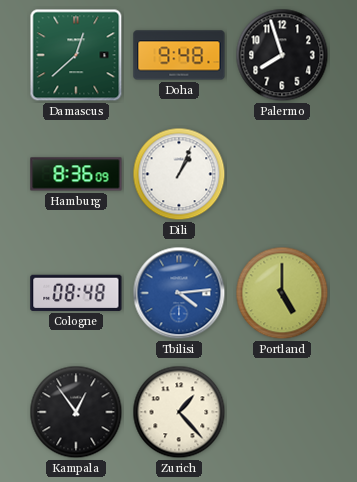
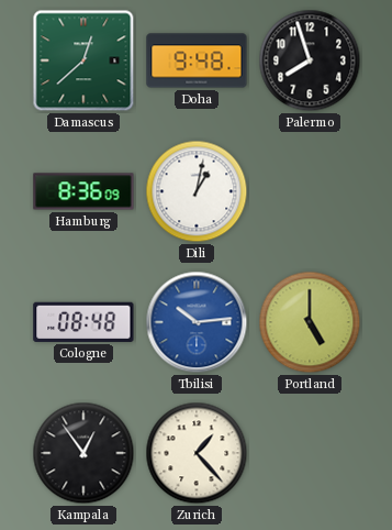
Dili: 1:04 -> 1:02
Tbilisi: 4:14 -> 10:14
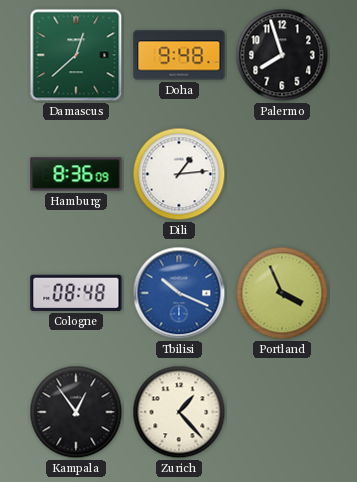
Dili: 1:02 -> 1:14
Tbilisi: 10:14 -> 10:19
Portland: 5:00 -> 3:56
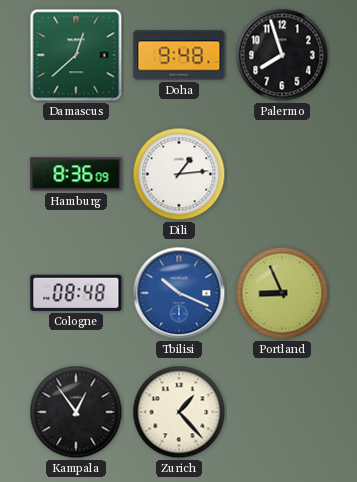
Portland: 3:56 -> 8:56
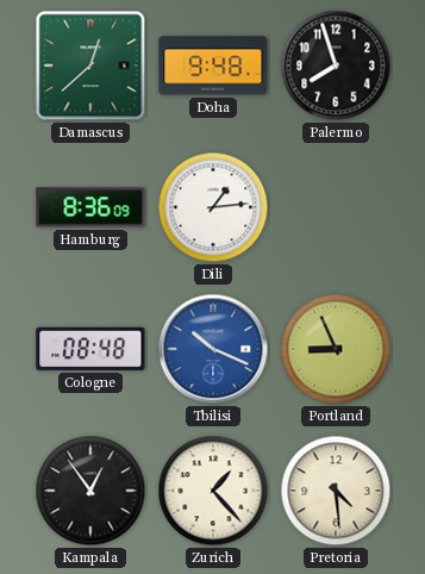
Pretoria: none -> 4:29
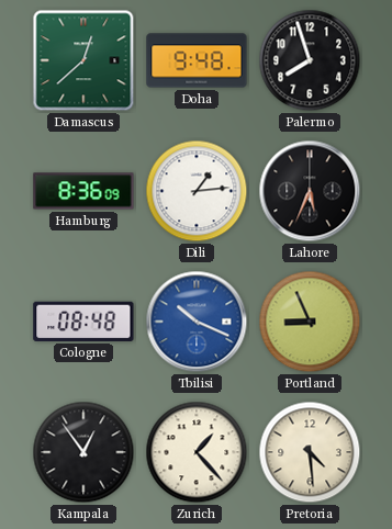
Lahore: none -> 5:34
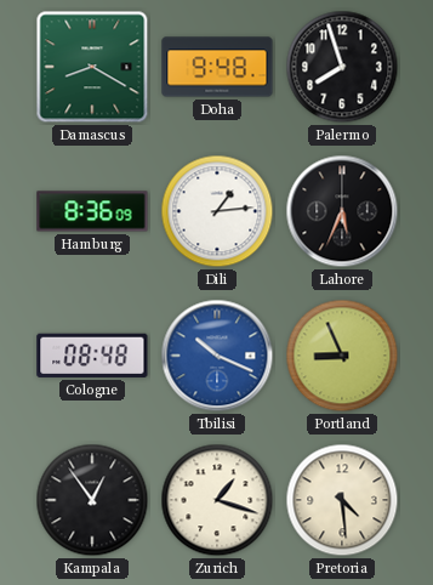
Damascus: 12:38 -> 8:20
Zurich: 1:23 -> 1:18
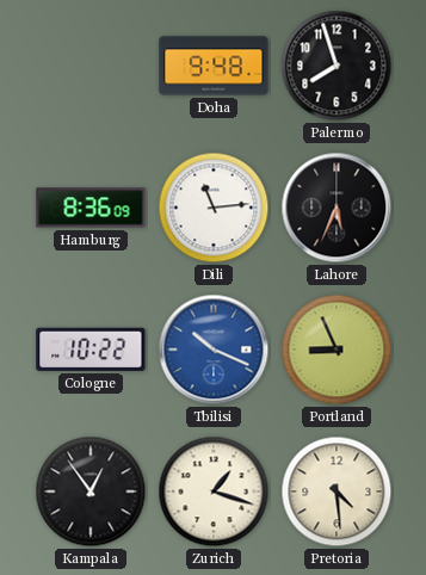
Damascus: 8:20 -> none
Dili: 1:14 -> 11:14
Cologne: 08:48 -> 10:22
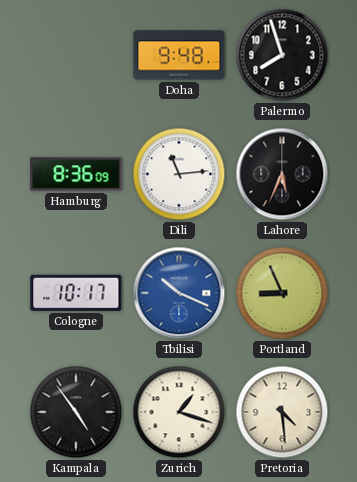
Cologne: 10:22 -> 10:17
Kampala: 12:54 -> 4:54
